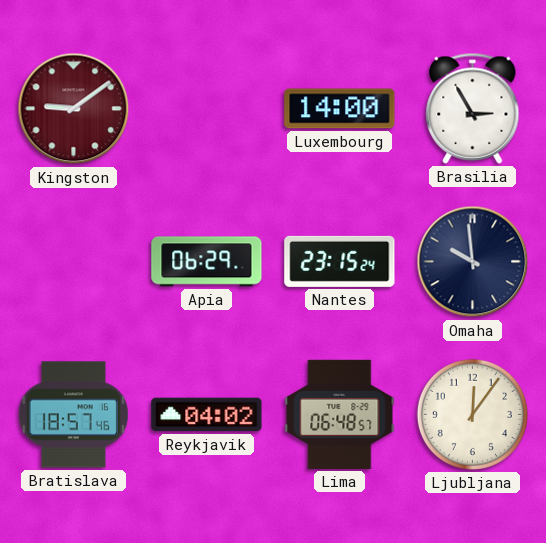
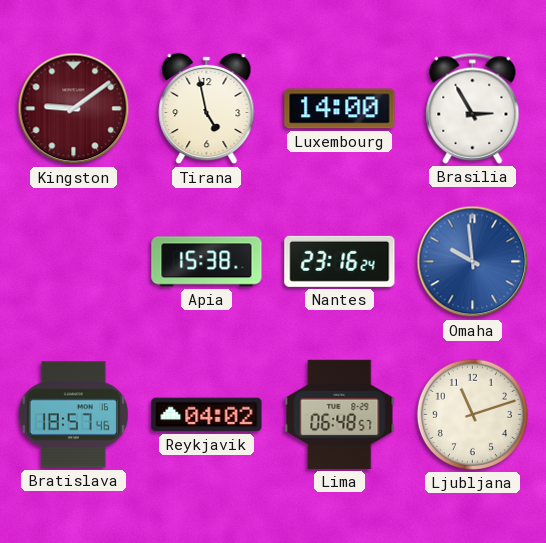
Tirana: none -> 4:58
Apia: 06:29 -> 15:38
Nantes: 23:15 -> 23:16
Omaha dial: navy -> blue
Ljubljana: 12:06 -> 11:12
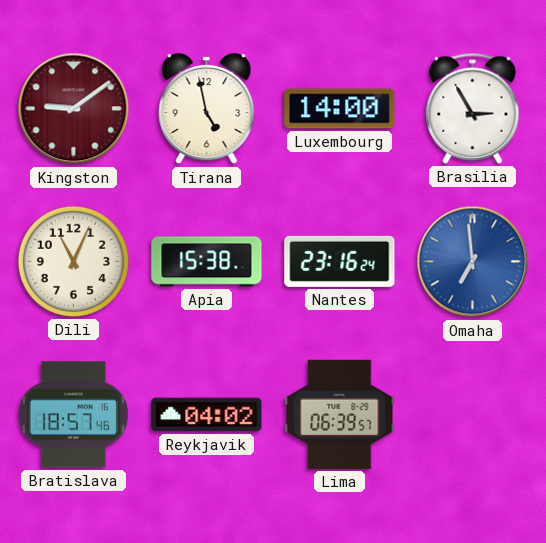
Dili: none -> 11:04
Omaha: 9:59 -> 6:59
Lima: 06:48 -> 06:39
Ljubljana: 11:12 -> none
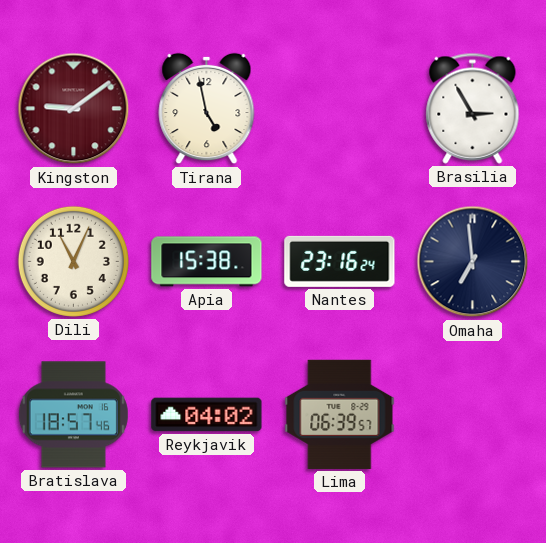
Luxembourg: 14:00 -> none
Omaha dial: blue -> navy
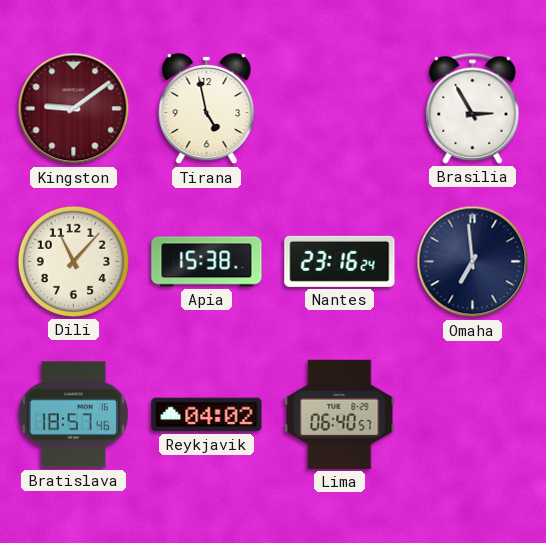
Dili: 11:04 -> 11:07
Lima: 06:39 -> 06:40
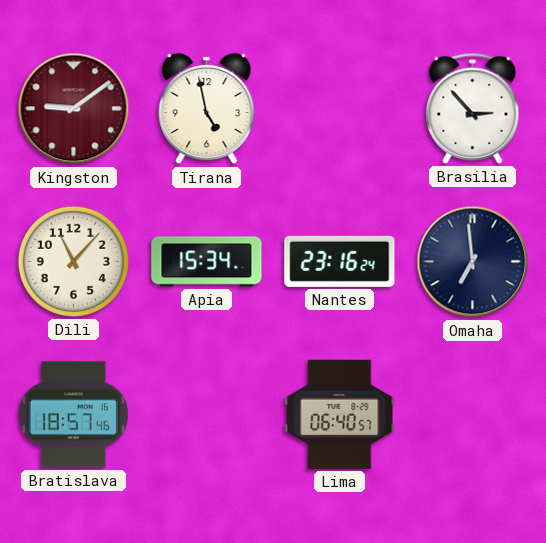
Brasilia: 2:55 -> 2:53
Apia: 15:38 -> 15:34
Reykjavik: 04:02 -> none
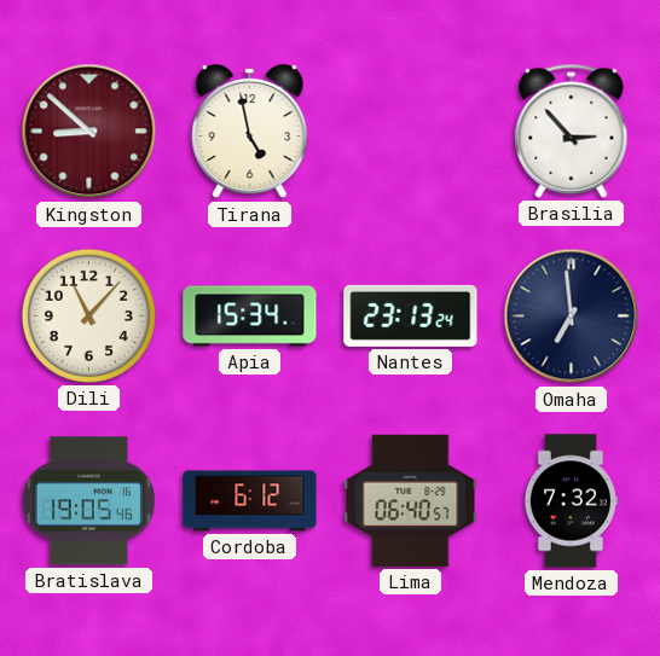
Kingston: 9:09 -> 8:52
Nantes: 23:16 -> 23:13
Bratislava: 18:57 -> 19:05
Cordoba: none -> 6:12
Mendoza: none -> 7:32
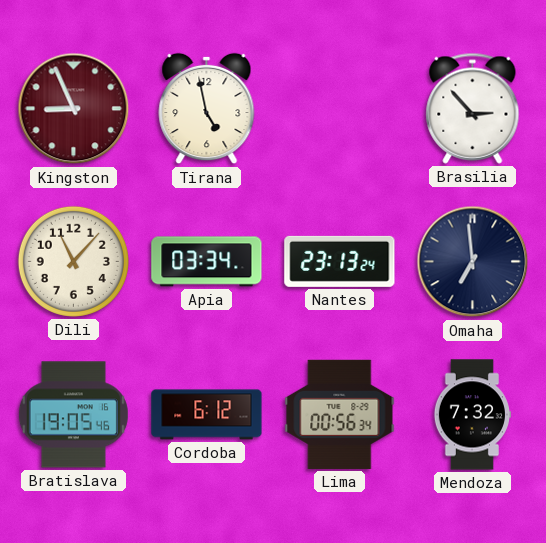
Kingston: 8:52 -> 8:56
Apia: 15:34 -> 03:34
Lima: 06:40 -> 00:56
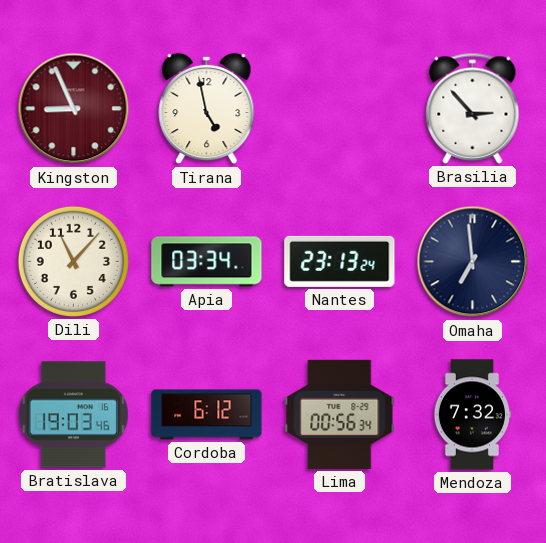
Bratislava: 19:05 -> 19:03
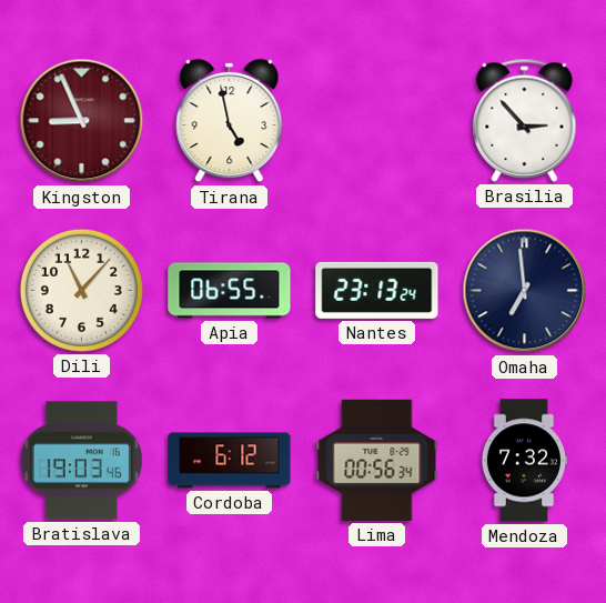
Apia: 03:34 -> 06:55
